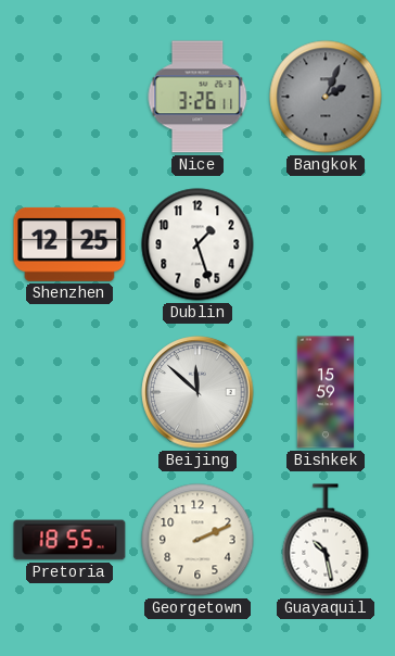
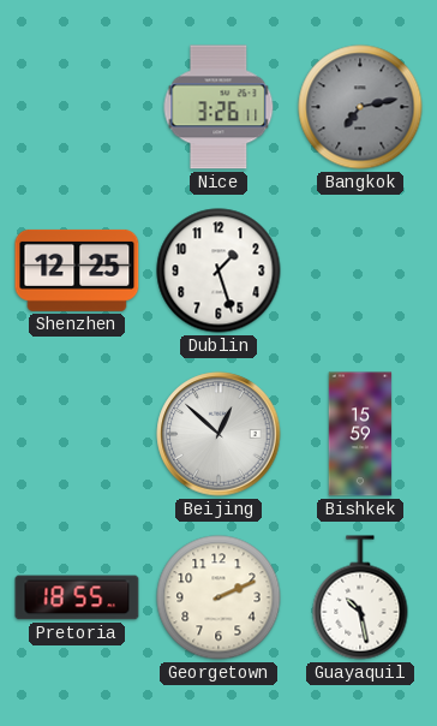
Bangkok: 2:04 -> 7:13
Beijing: 11:52 -> 12:52
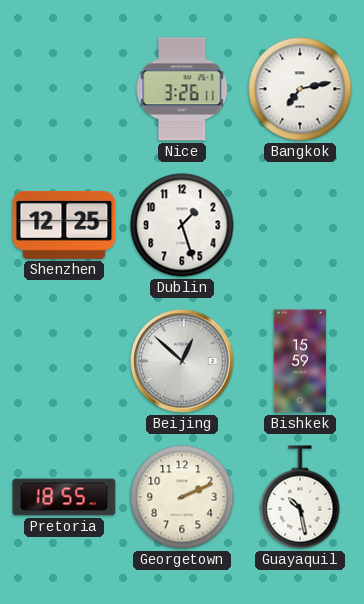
Bangkok dial: grey -> white
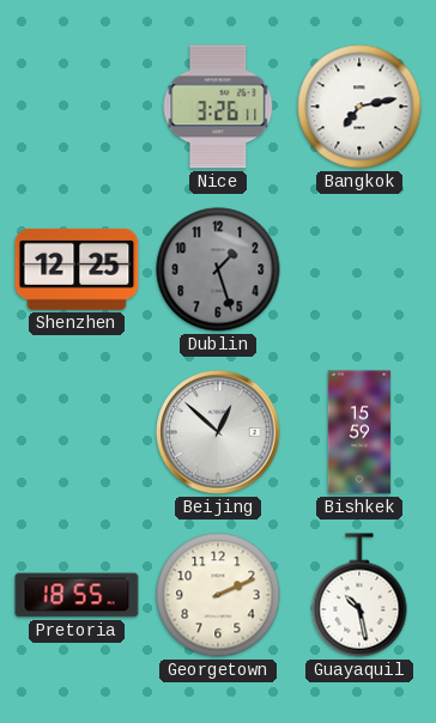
Dublin dial: white -> grey
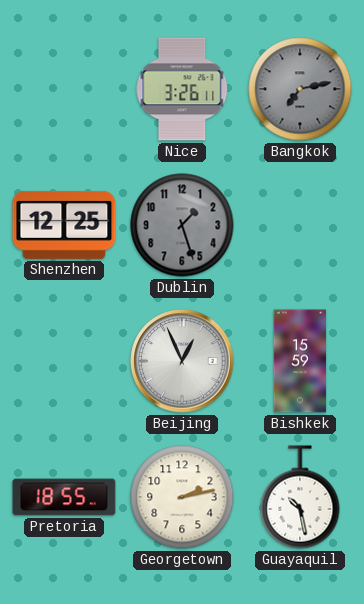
Bangkok dial: white -> grey
Beijing: 12:52 -> 12:56
Georgetown: 2:11 -> 2:13
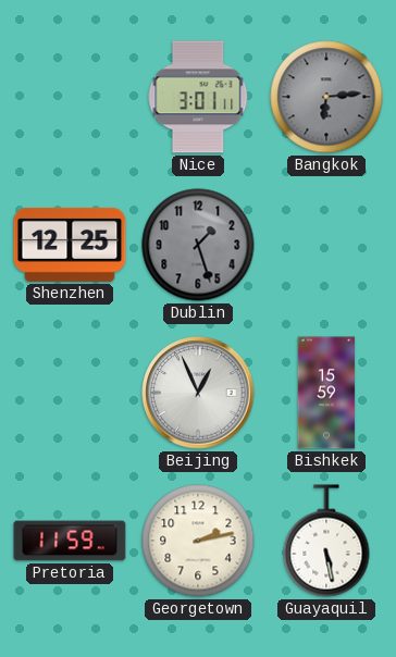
Nice: 3:26 -> 3:01
Bangkok: 7:13 -> 6:14
Pretoria: 18:55 -> 11:59
Guayaquil: 10:28 -> 5:28
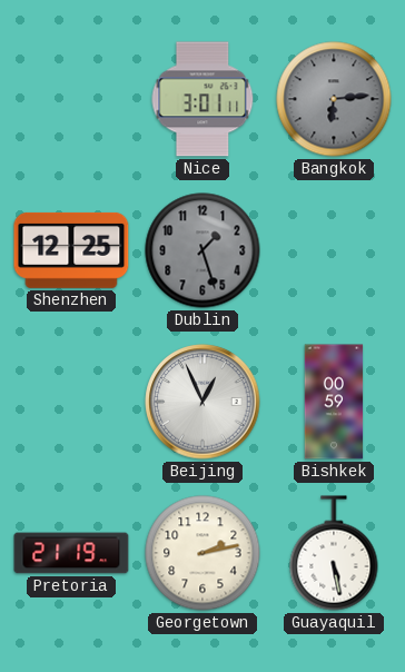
Bishkek: 15:59 -> 00:59
Pretoria: 11:59 -> 21:19
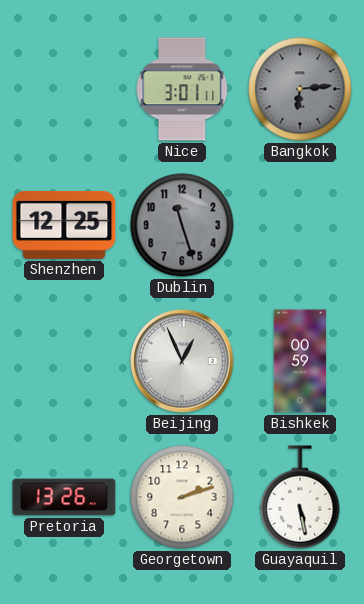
Dublin: 1:27 -> 11:27
Pretoria: 21:19 -> 13:26
Georgetown: 2:13 -> 2:12
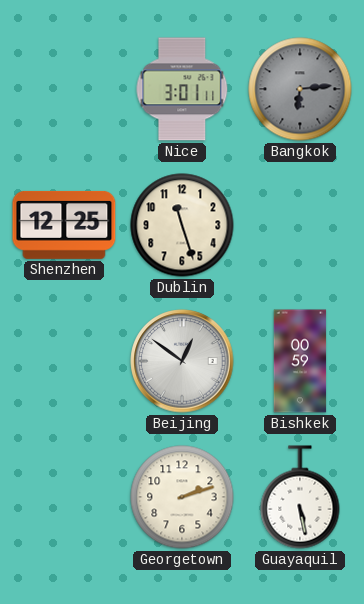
Dublin dial: grey -> cream
Beijing: 12:56 -> 12:51
Pretoria: 13:26 -> none
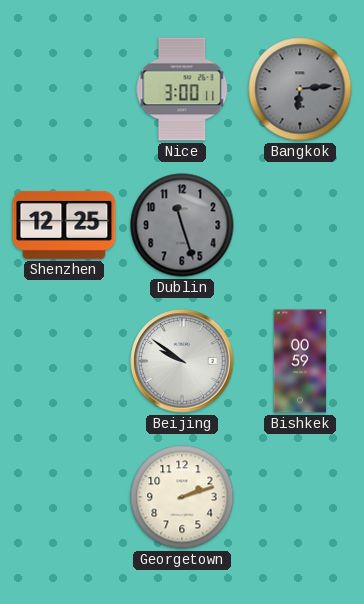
Nice: 3:01 -> 3:00
Dublin dial: cream -> grey
Beijing: 12:51 -> 9:51
Guayaquil: 5:28 -> none
